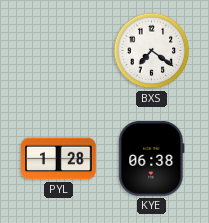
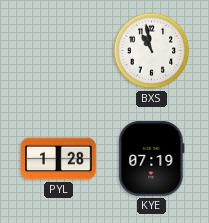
BXS: 7:21 -> 10:58
KYE: 06:38 -> 07:19
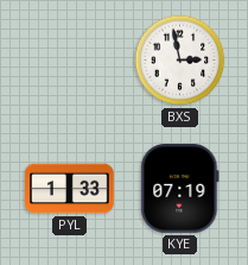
BXS: 10:58 -> 2:58
PYL: 1:28 -> 1:33
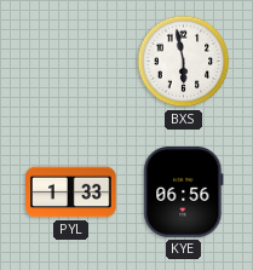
BXS: 2:58 -> 5:58
KYE: 07:19 -> 06:56
